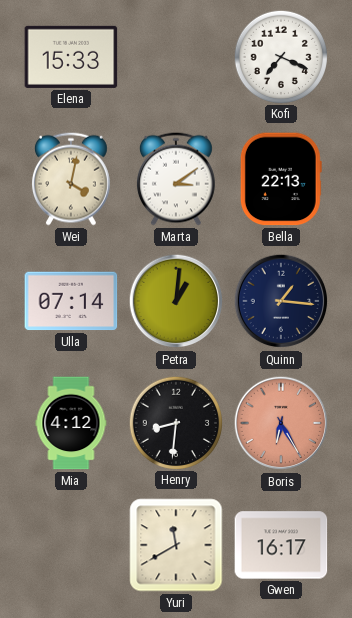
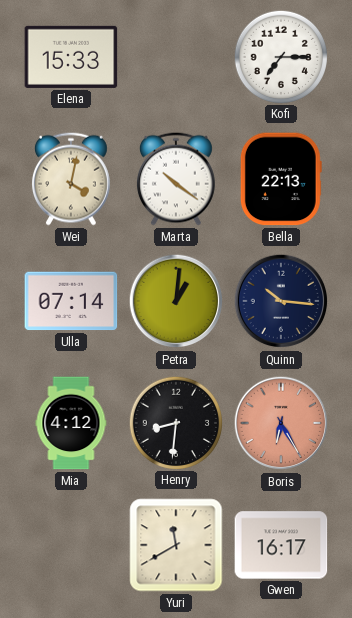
Kofi: 7:19 -> 7:15
Marta: 3:09 -> 10:21
Quinn: 1:16 -> 10:16
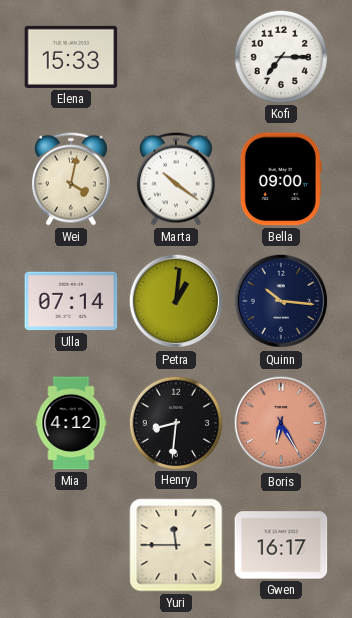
Bella: 22:13 -> 09:00
Yuri: 11:40 -> 11:45
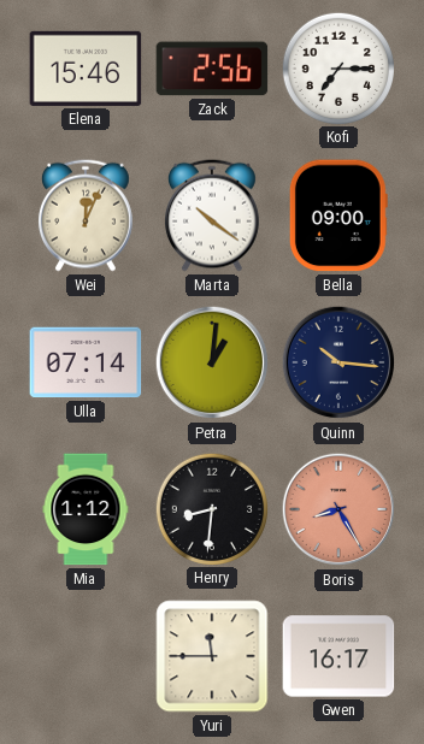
Elena: 15:33 -> 15:46
Zack: none -> 2:56
Wei: 4:02 -> 12:04
Mia: 4:12 -> 1:12
Boris: 6:25 -> 8:25
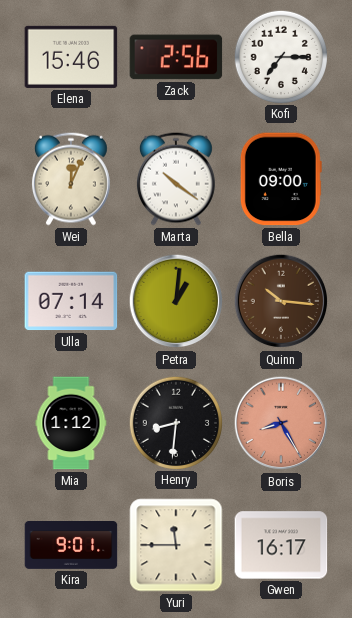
Quinn dial: navy -> brown
Kira: none -> 9:01
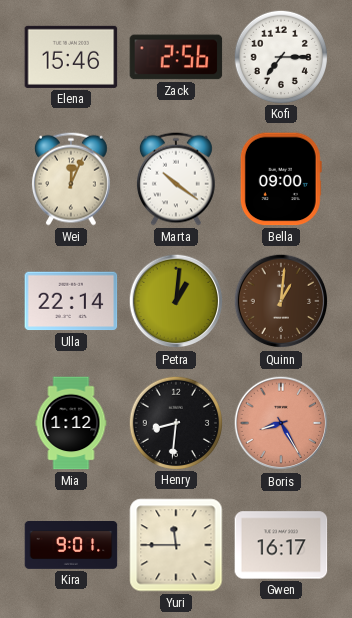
Ulla: 07:14 -> 22:14
Quinn: 10:16 -> 1:01
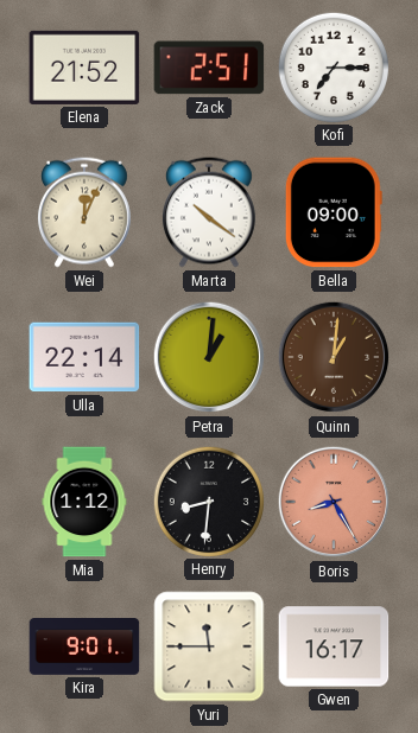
Elena: 15:46 -> 21:52
Zack: 2:56 -> 2:51
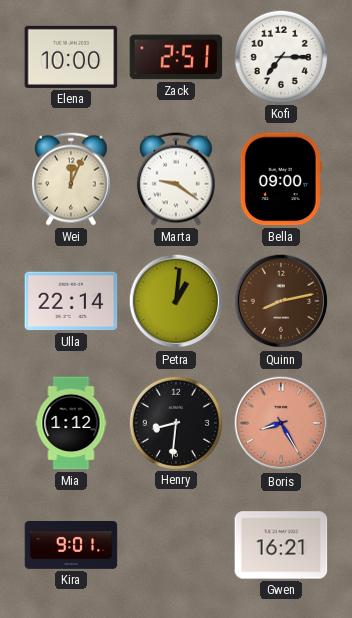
Elena: 21:52 -> 10:00
Marta: 10:21 -> 9:21
Quinn: 1:01 -> 8:13
Yuri: 11:45 -> none
Gwen: 16:17 -> 16:21
